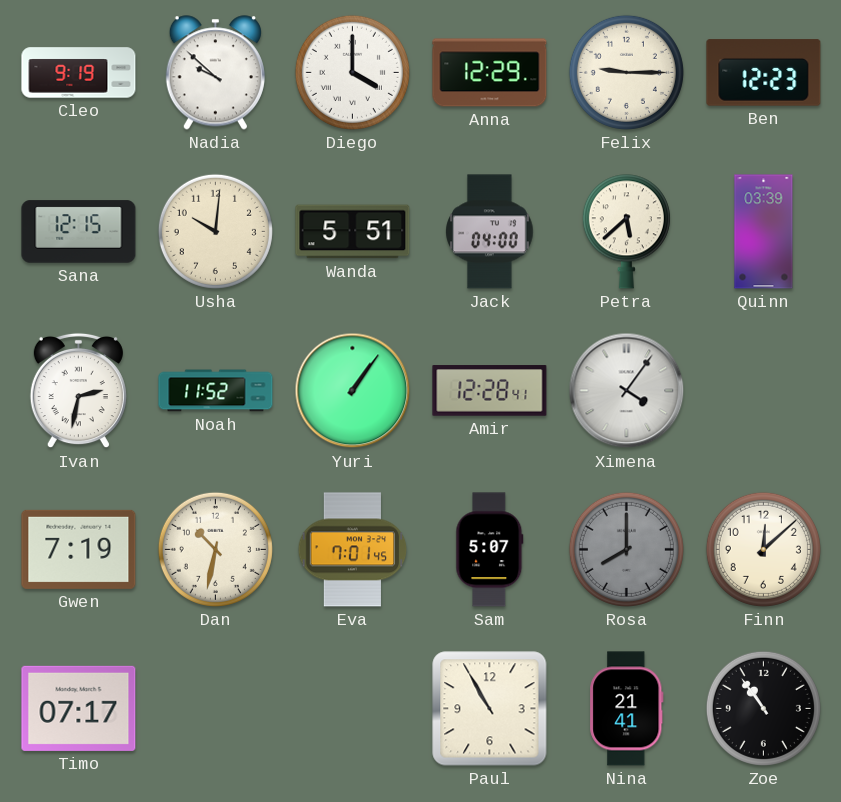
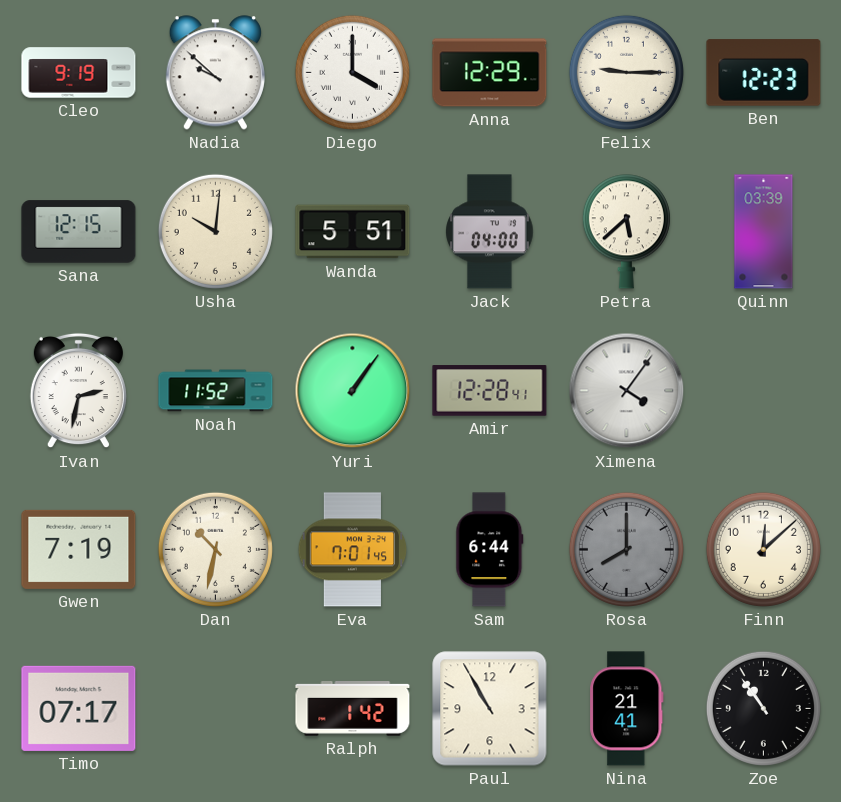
Sam: 5:07 -> 6:44
Ralph: none -> 1:42
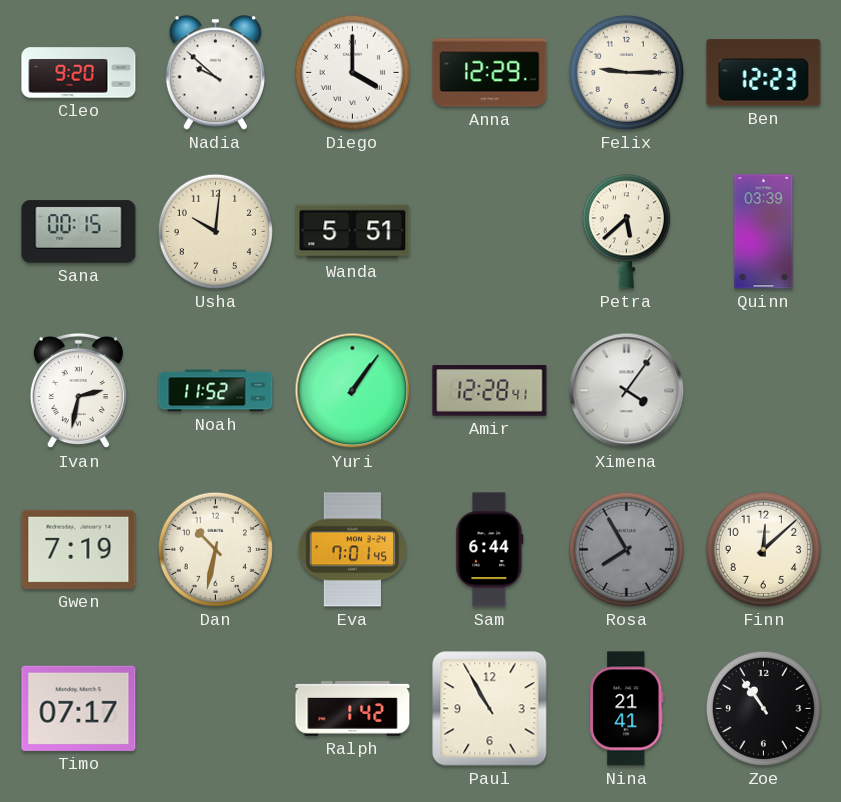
Cleo: 9:19 -> 9:20
Sana: 12:15 -> 00:15
Jack: 04:00 -> none
Rosa: 8:00 -> 7:55
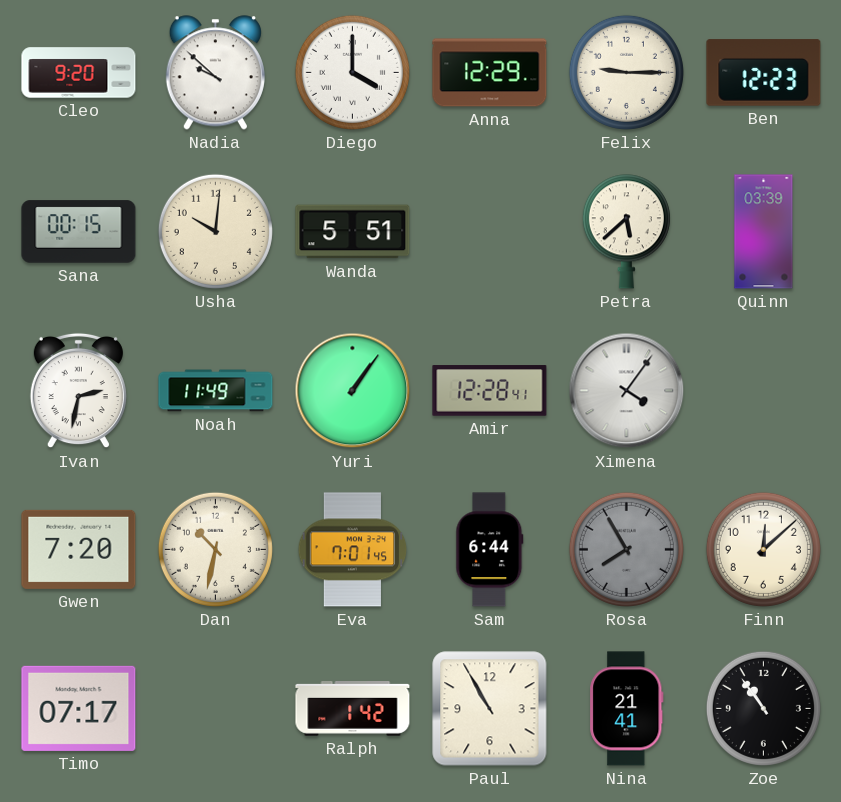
Noah: 11:52 -> 11:49
Gwen: 7:19 -> 7:20
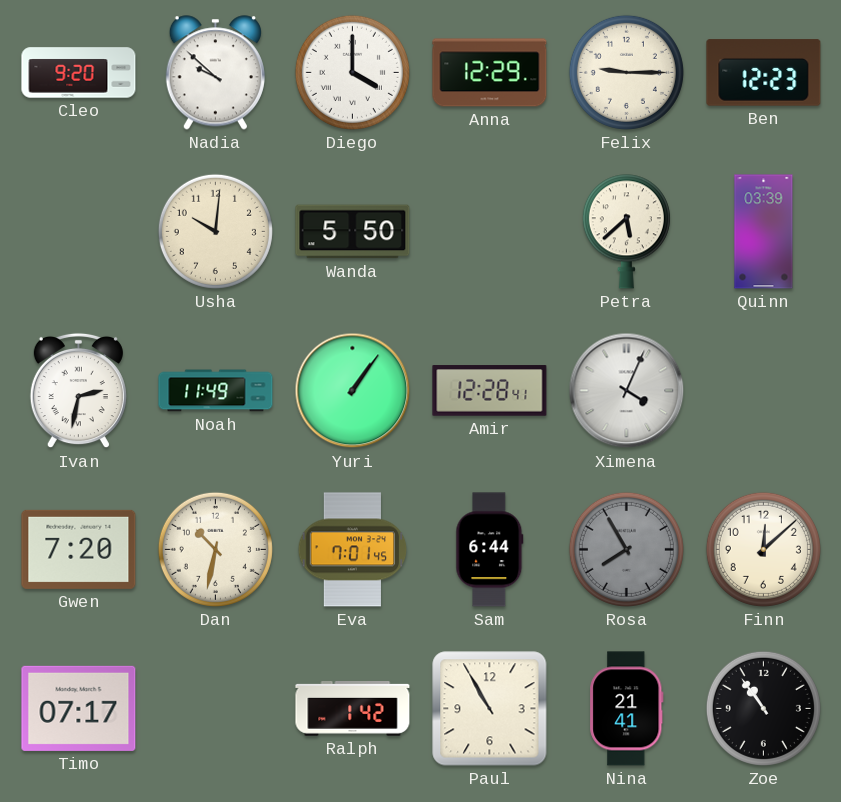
Sana: 00:15 -> none
Wanda: 5:51 -> 5:50
Ximena: 4:06 -> 4:04
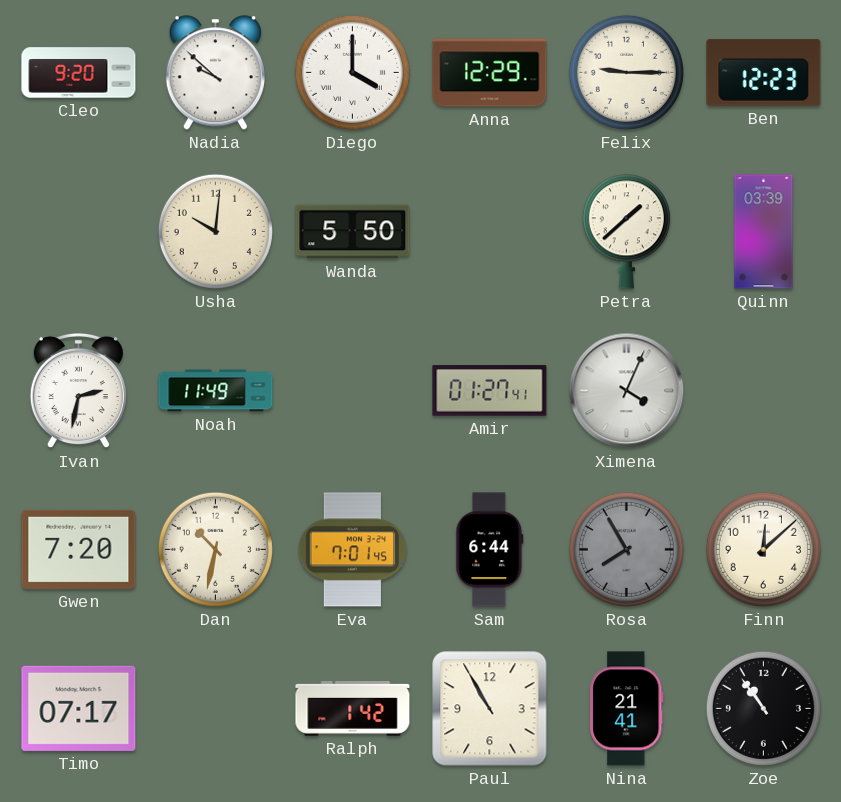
Petra: 5:38 -> 1:38
Yuri: 1:06 -> none
Amir: 12:28 -> 01:27
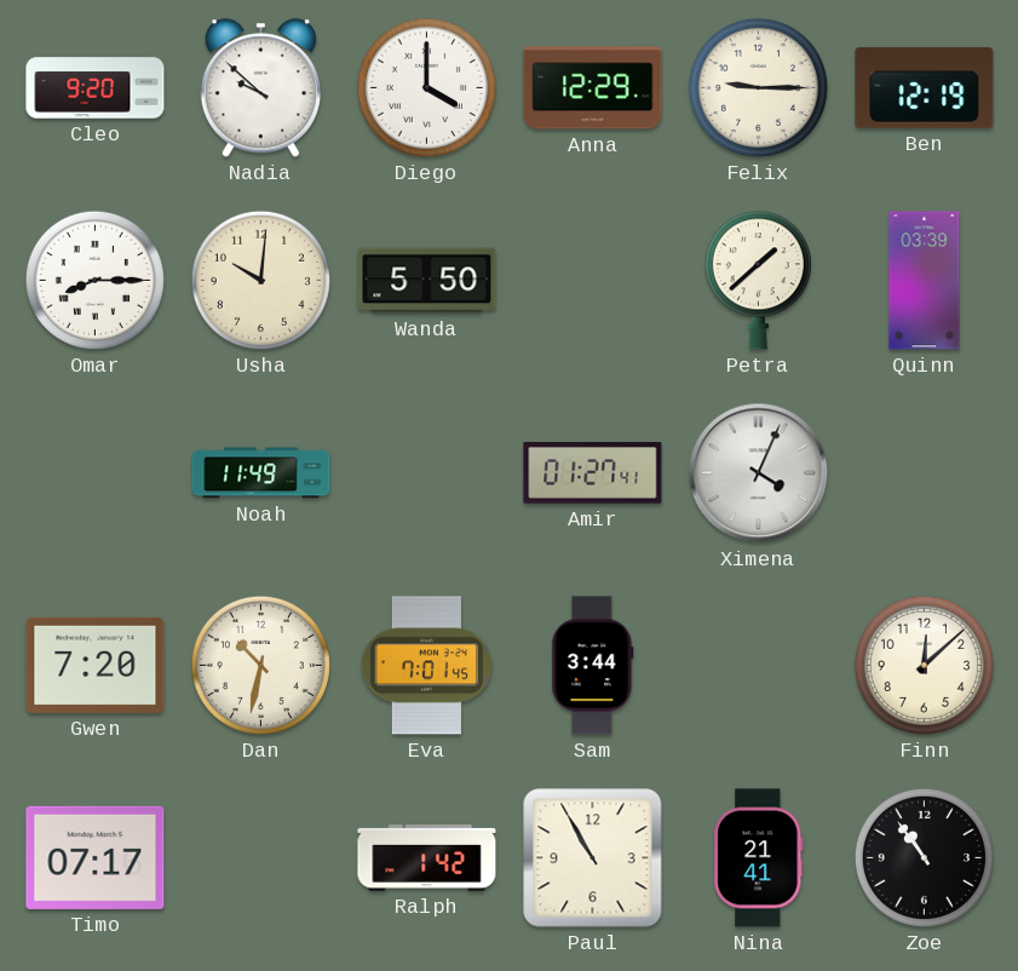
Ben: 12:23 -> 12:19
Omar: none -> 8:15
Ivan: 2:32 -> none
Sam: 6:44 -> 3:44
Rosa: 7:55 -> none
